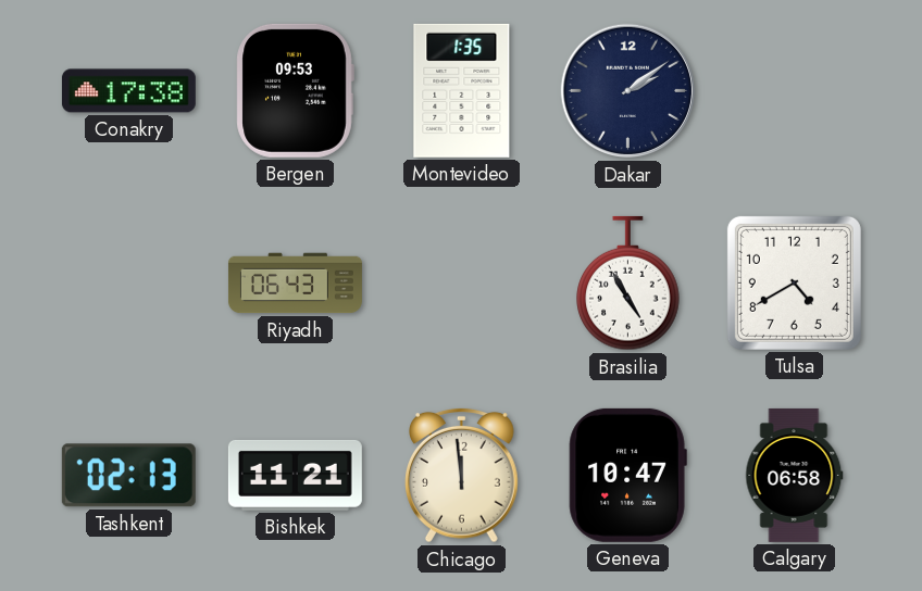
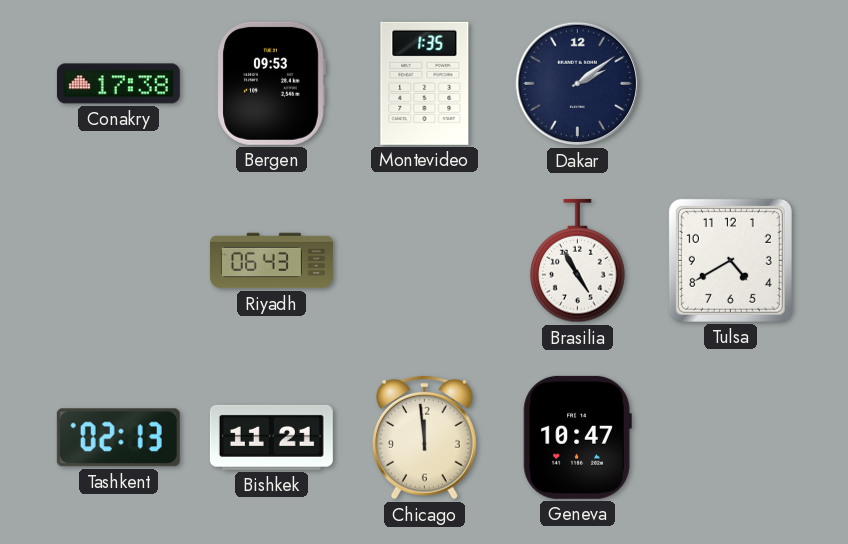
Calgary: 06:58 -> none
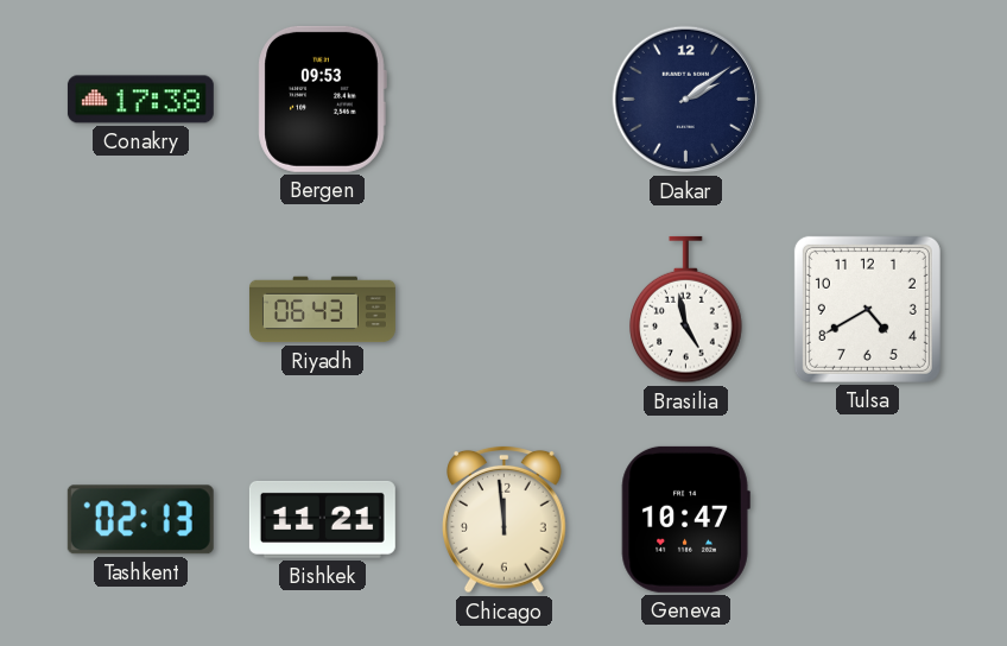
Montevideo: 1:35 -> none
Brasilia: 4:55 -> 4:58
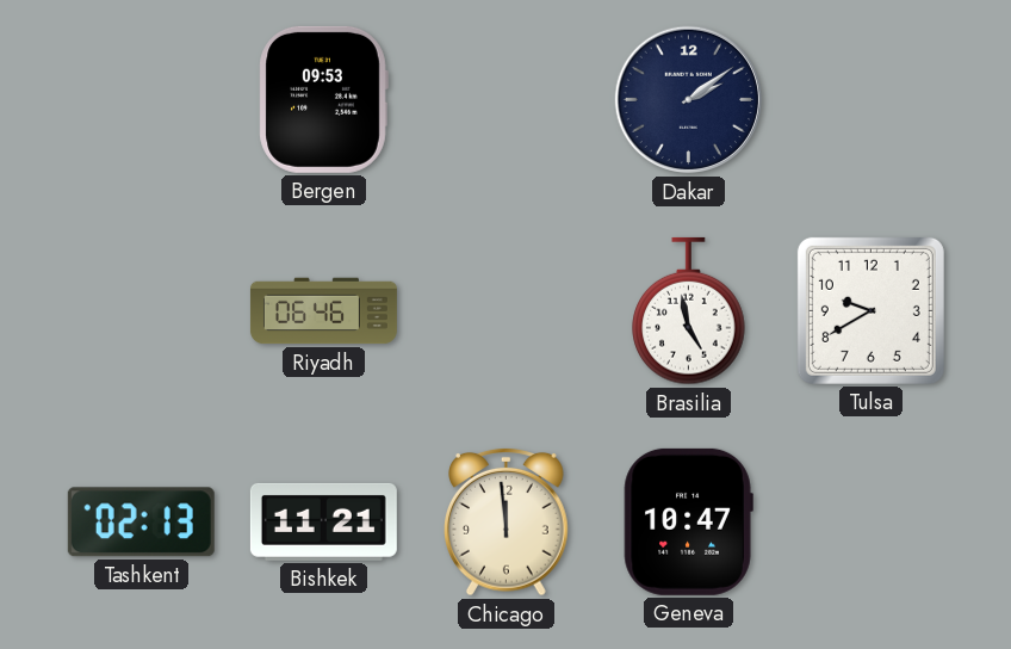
Conakry: 17:38 -> none
Riyadh: 06:43 -> 06:46
Tulsa: 4:40 -> 9:40
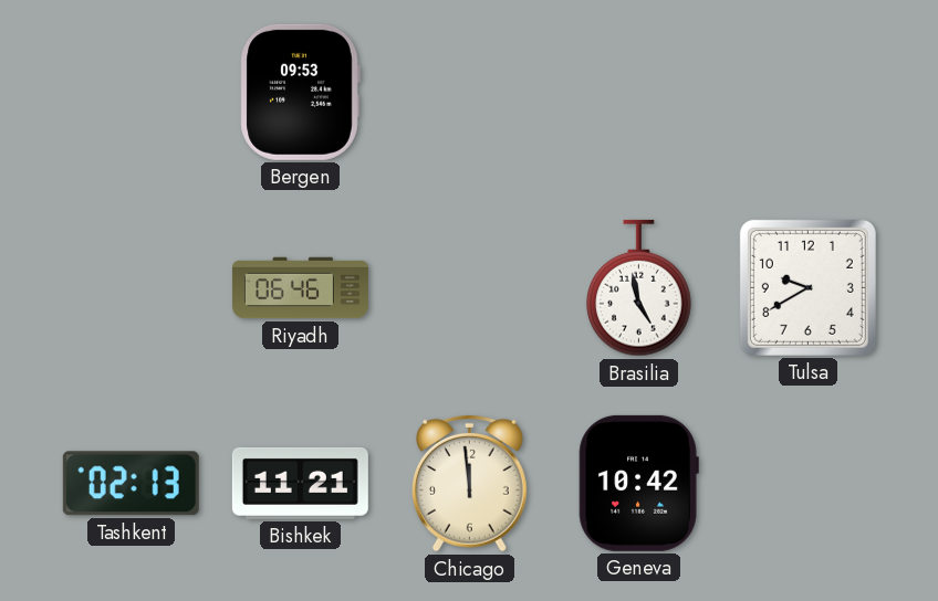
Dakar: 2:09 -> none
Geneva: 10:47 -> 10:42
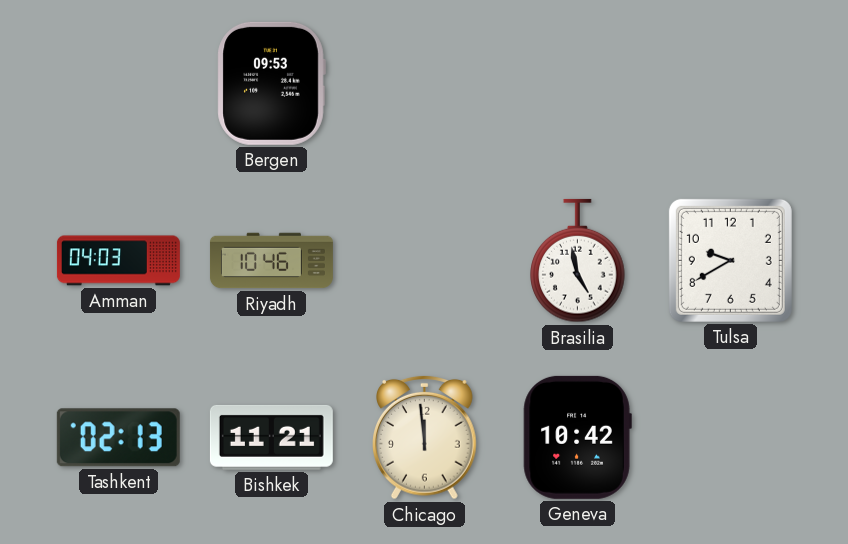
Amman: none -> 04:03
Riyadh: 06:46 -> 10:46
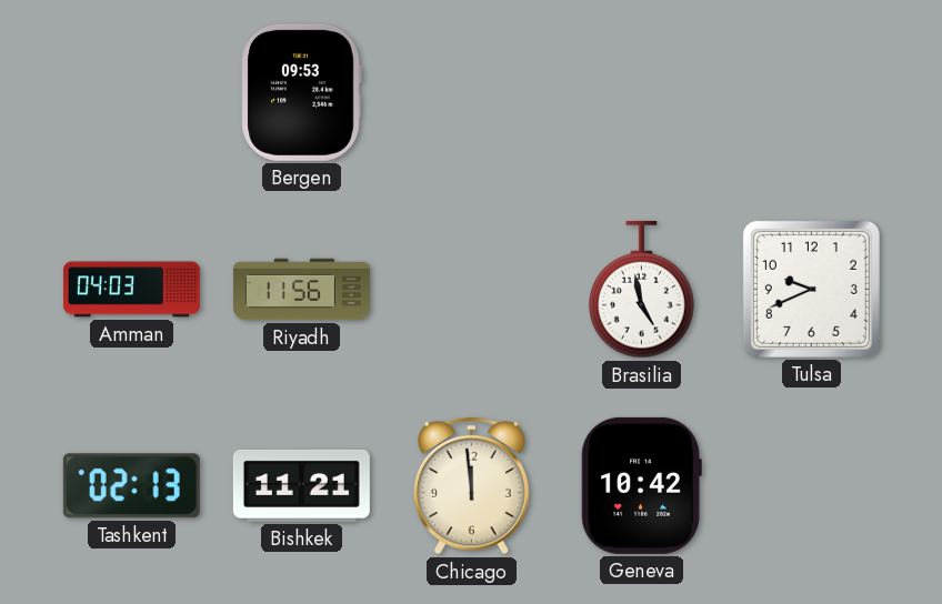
Riyadh: 10:46 -> 11:56
Tulsa: 9:40 -> 9:41
